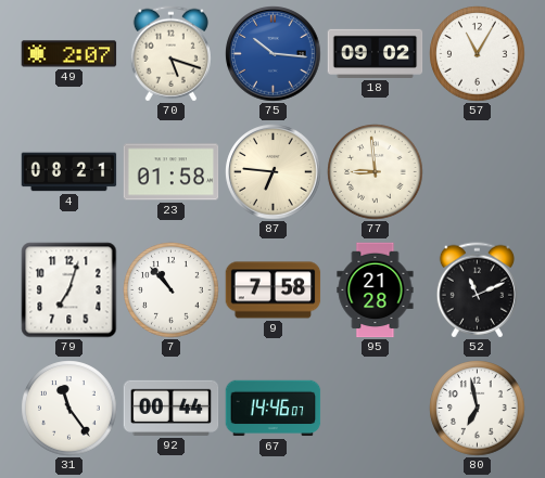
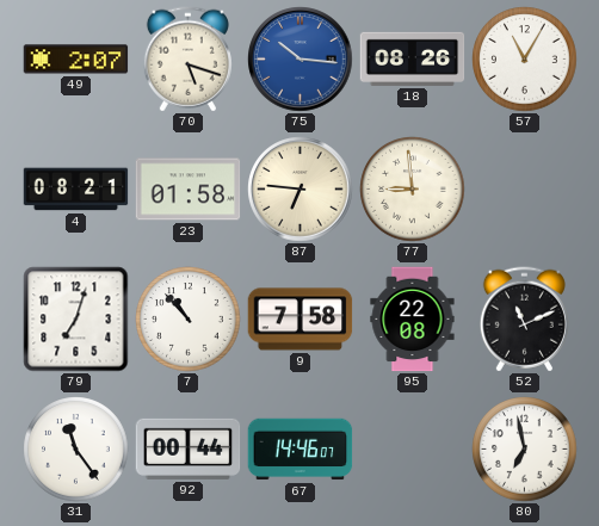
18: 09:02 -> 08:26
95: 21:28 -> 22:08
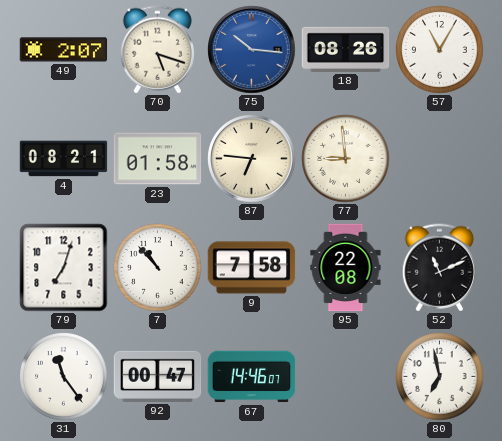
92: 00:44 -> 00:47
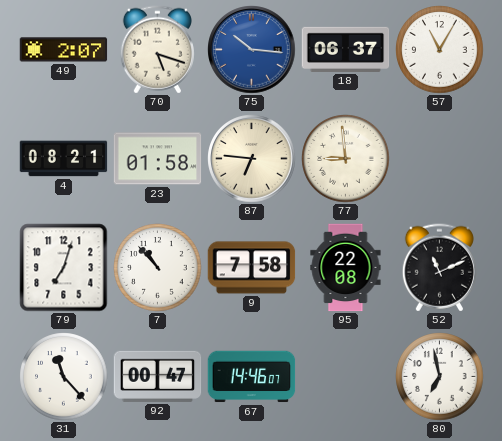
18: 08:26 -> 06:37
31: 11:24 -> 11:23
